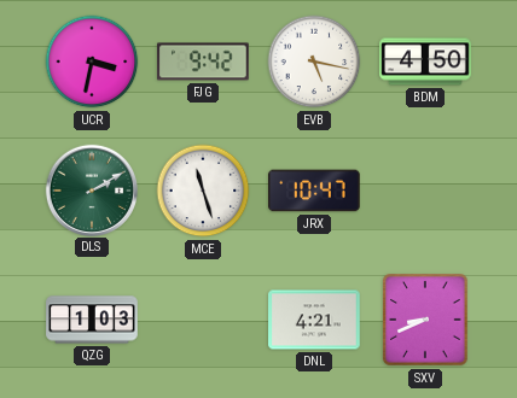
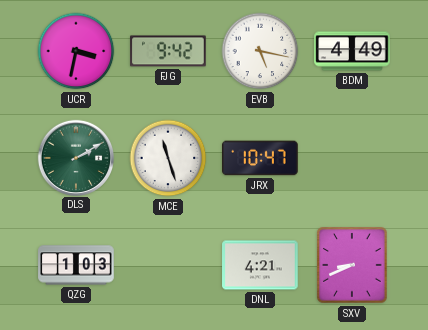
BDM: 4:50 -> 4:49
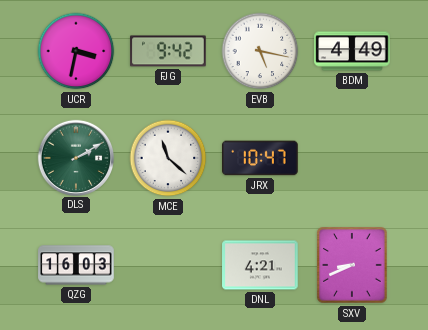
MCE: 11:27 -> 11:22
QZG: 1:03 -> 16:03
